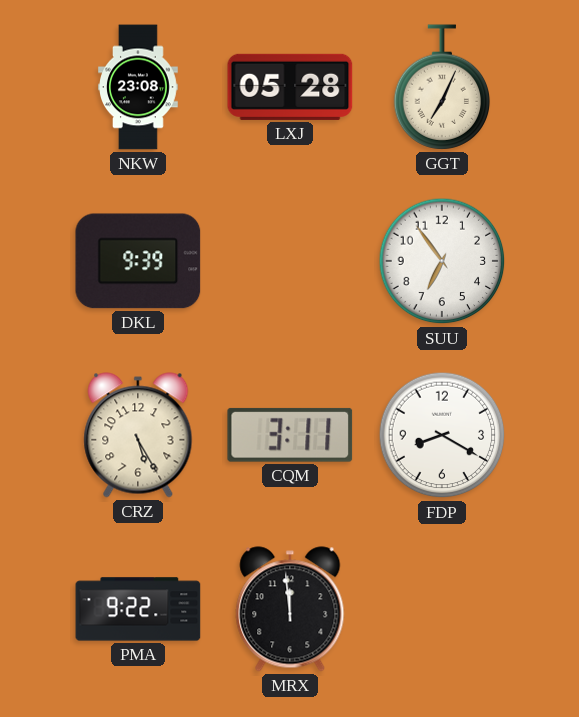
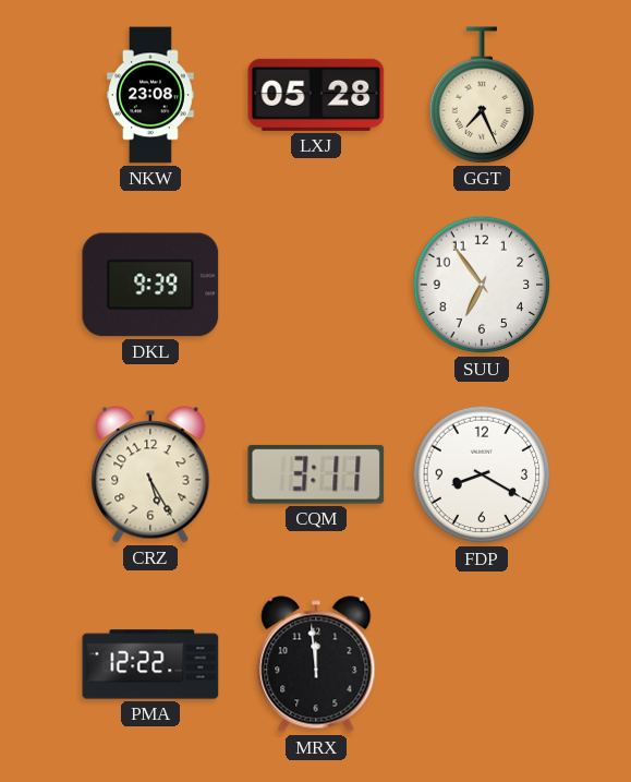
GGT: 7:04 -> 7:26
PMA: 9:22 -> 12:22
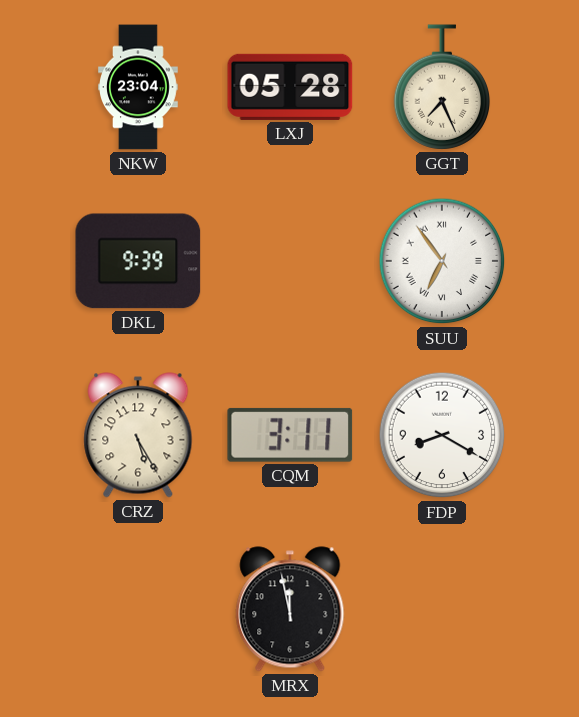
NKW: 23:08 -> 23:04
SUU numerals: Arabic -> Roman
PMA: 12:22 -> none
MRX: 11:59 -> 11:58
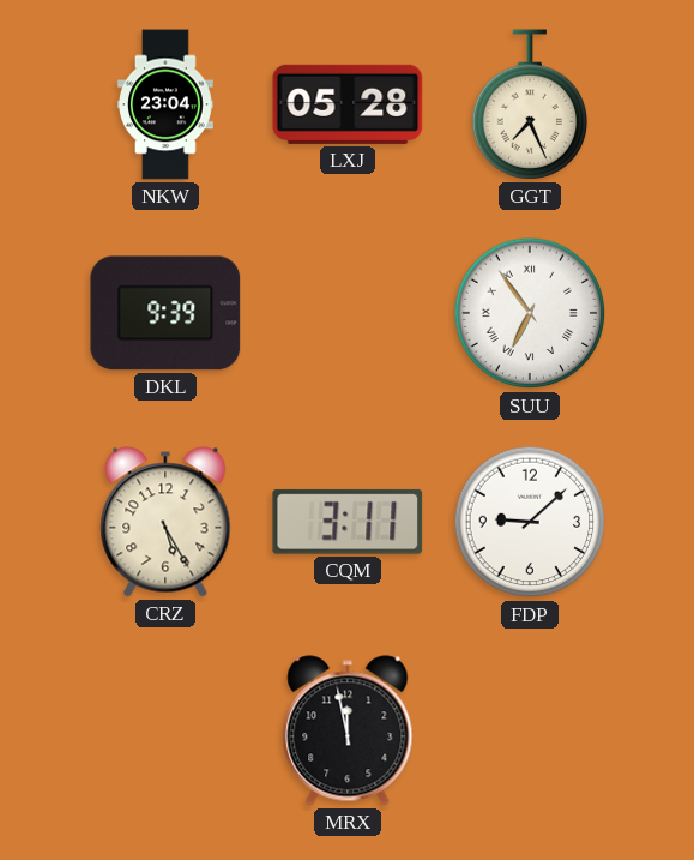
FDP: 8:20 -> 9:08
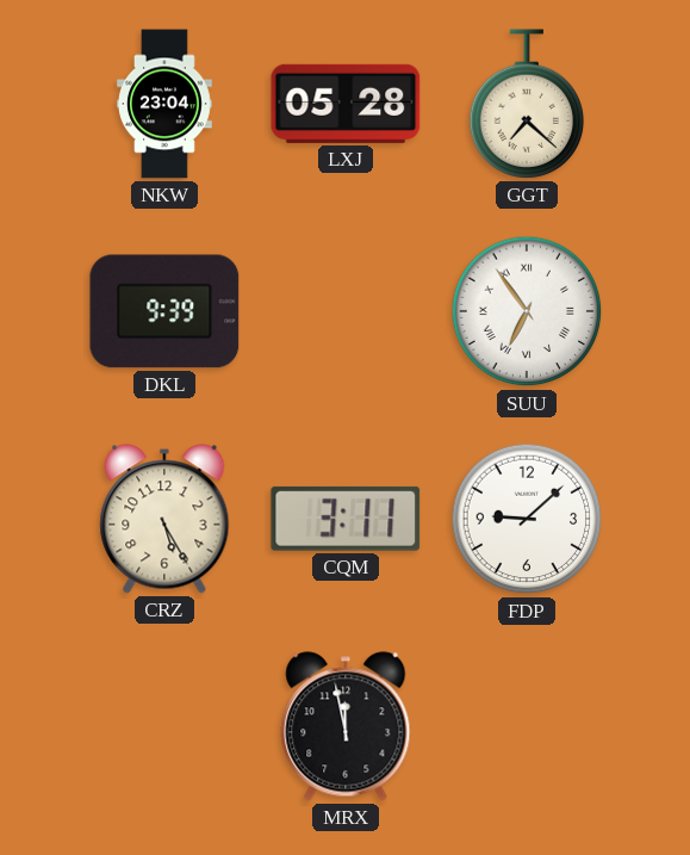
GGT: 7:26 -> 7:22
